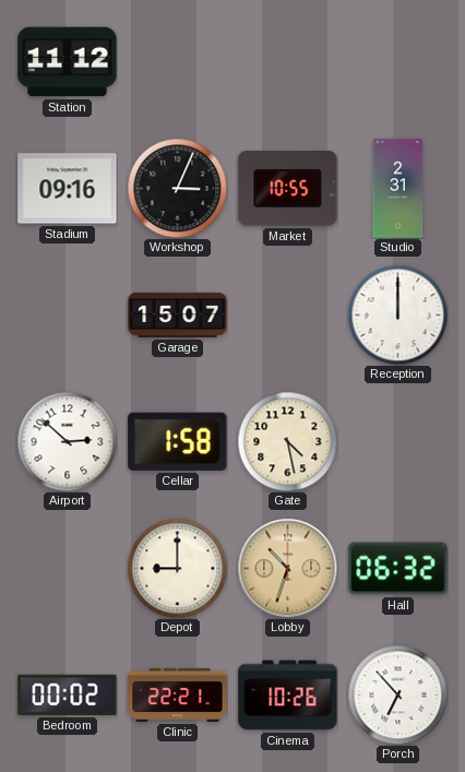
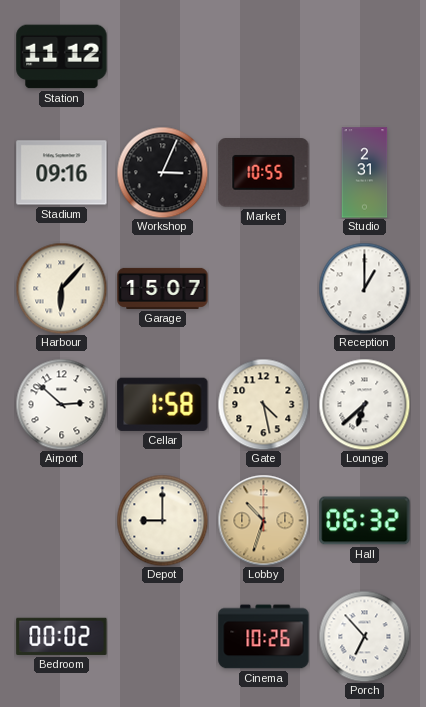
Harbour: none -> 6:07
Reception: 12:00 -> 1:00
Lounge: none -> 6:38
Clinic: 22:21 -> none
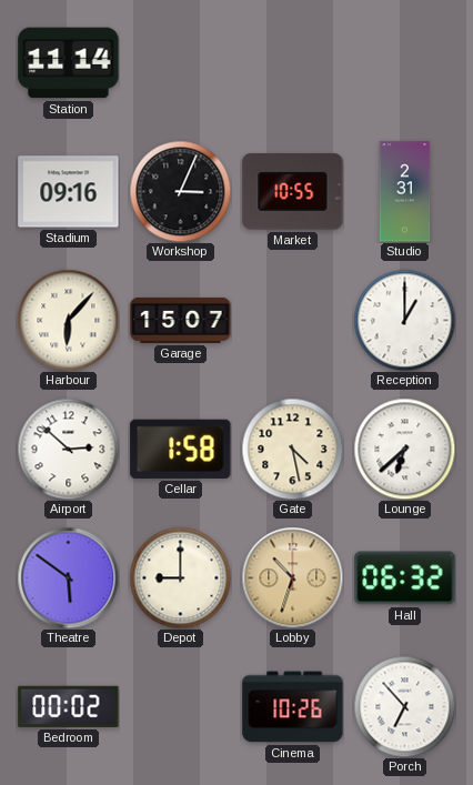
Station: 11:12 -> 11:14
Theatre: none -> 5:51
